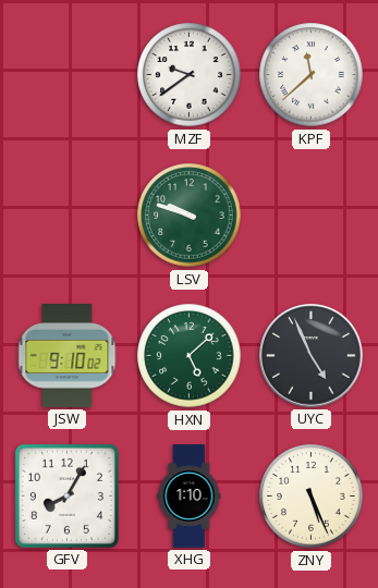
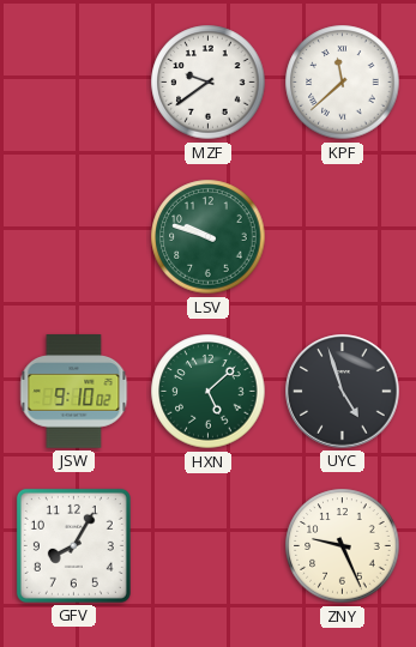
UYC: 4:56 -> 4:57
XHG: 1:10 -> none
ZNY: 5:26 -> 9:26
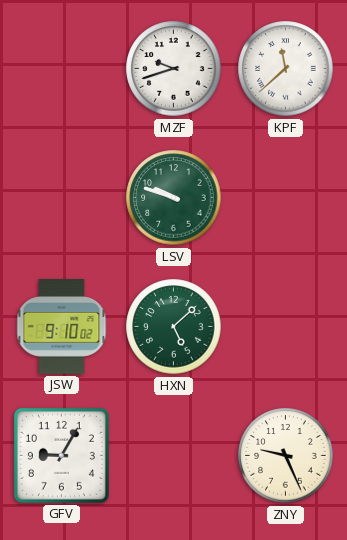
MZF: 9:39 -> 9:42
UYC: 4:57 -> none
GFV: 8:05 -> 9:05
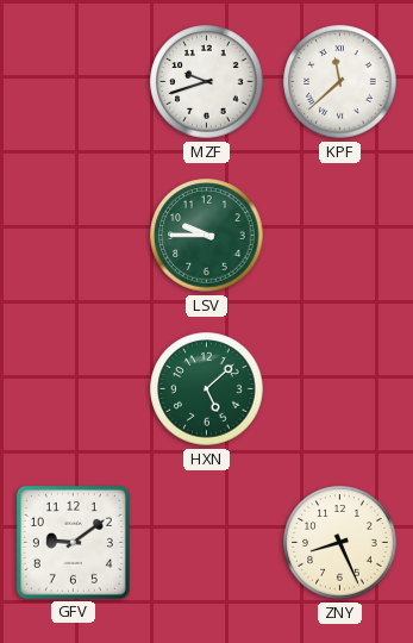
LSV: 9:48 -> 9:45
JSW: 9:10 -> none
GFV: 9:05 -> 9:09
ZNY: 9:26 -> 8:26
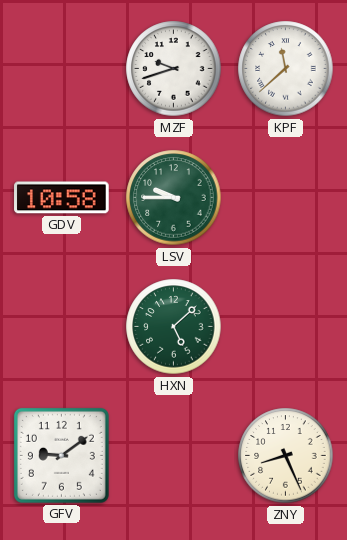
GDV: none -> 10:58
